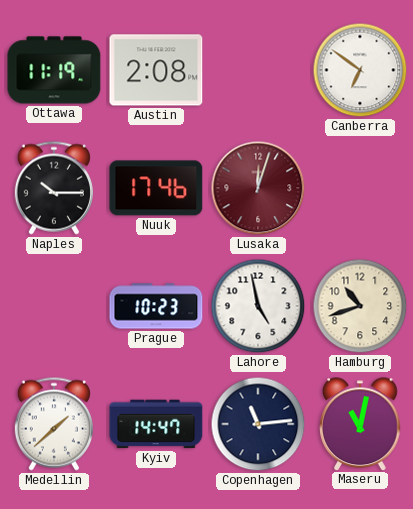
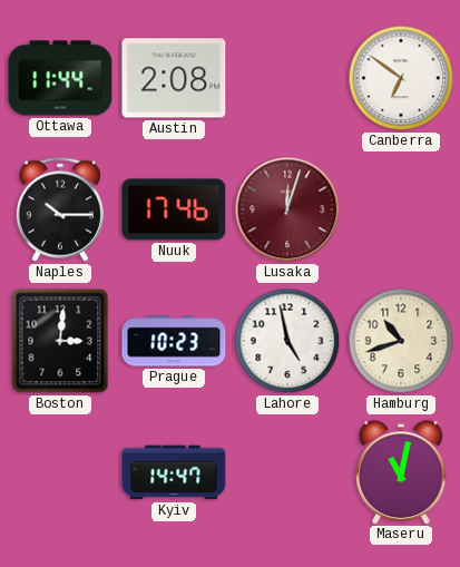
Ottawa: 11:19 -> 11:44
Boston: none -> 3:01
Medellin: 1:38 -> none
Copenhagen: 11:14 -> none
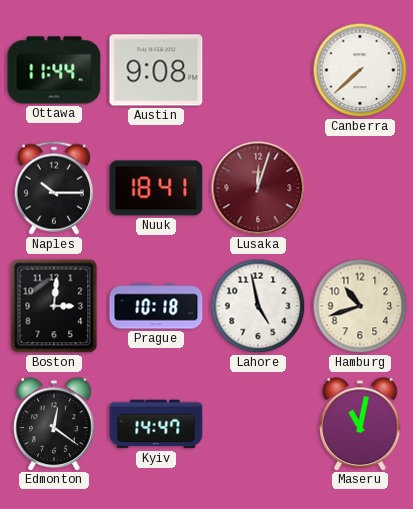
Austin: 2:08 -> 9:08
Canberra: 6:51 -> 7:38
Nuuk: 17:46 -> 18:41
Prague: 10:23 -> 10:18
Edmonton: none -> 12:21
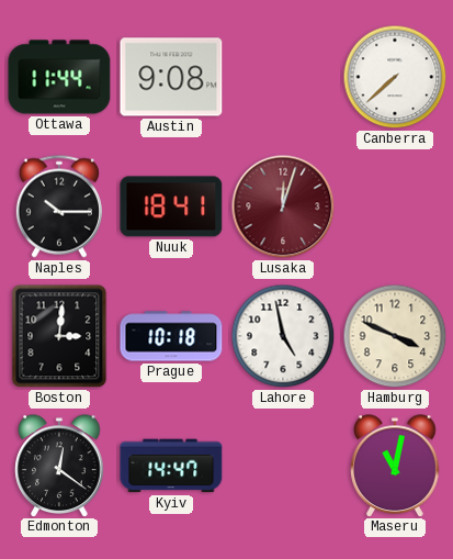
Hamburg: 10:42 -> 3:49
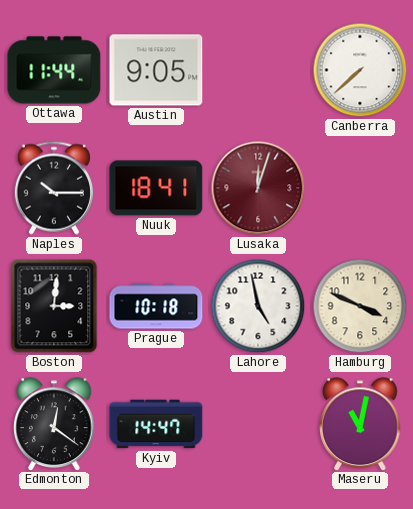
Austin: 9:08 -> 9:05
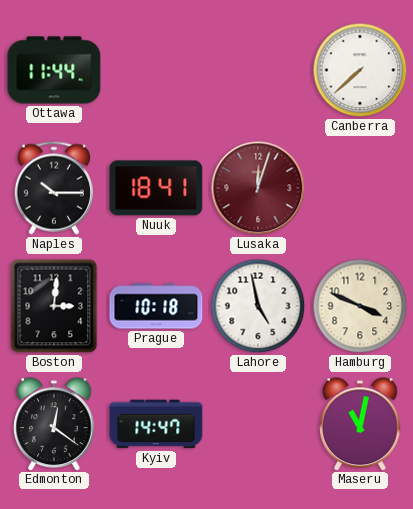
Austin: 9:05 -> none
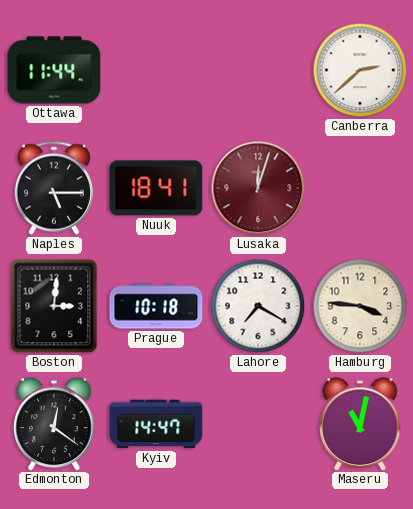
Canberra: 7:38 -> 2:38
Naples: 10:15 -> 5:15
Lahore: 4:58 -> 7:20
Hamburg: 3:49 -> 3:46
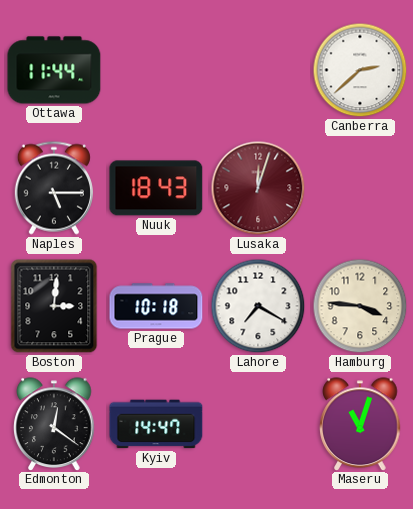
Nuuk: 18:41 -> 18:43
Maseru: 11:02 -> 11:03
